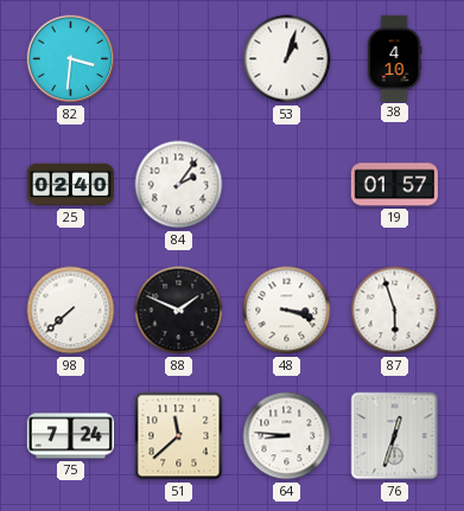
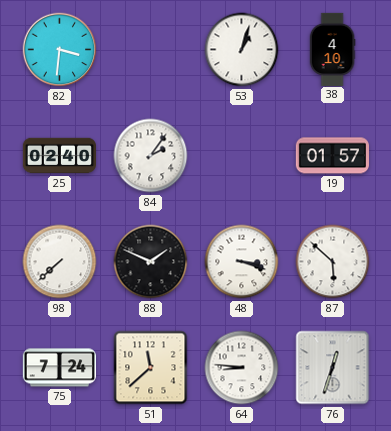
87: 5:57 -> 5:52
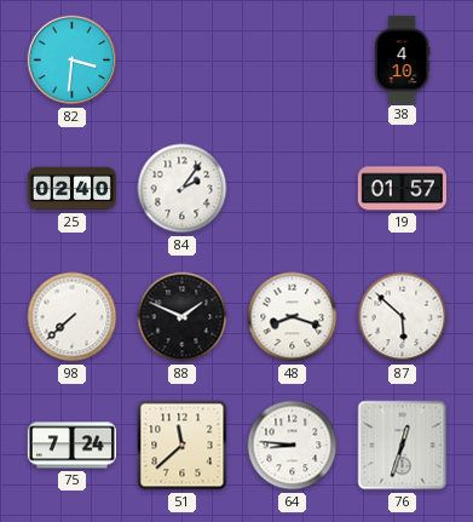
53: 1:03 -> none
48: 3:18 -> 8:18
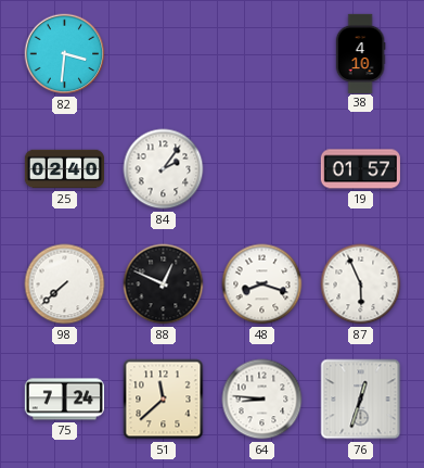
88: 1:49 -> 12:49
87: 5:52 -> 5:56
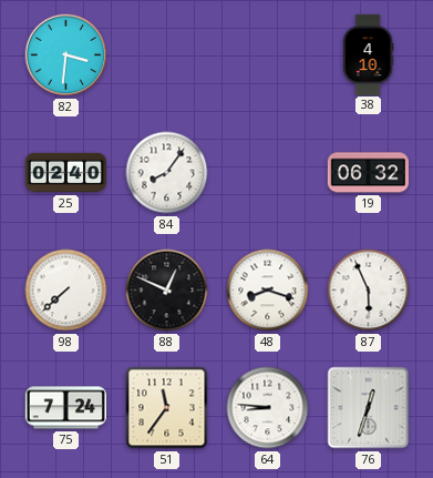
84: 2:06 -> 8:06
19: 01:57 -> 06:32
51: 11:38 -> 11:36
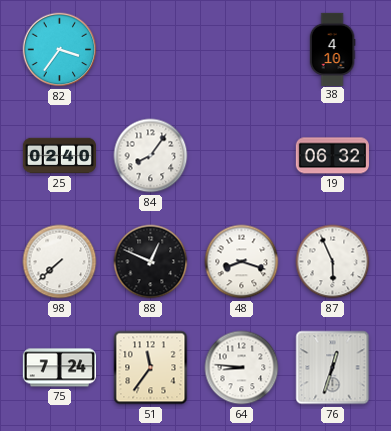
82: 3:31 -> 3:36
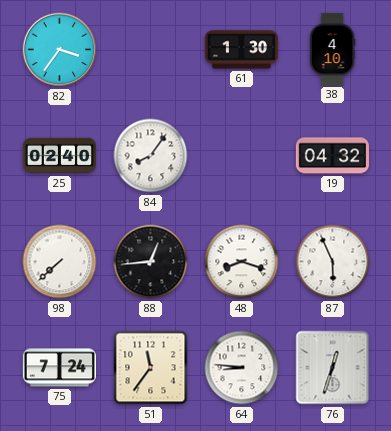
61: none -> 1:30
19: 06:32 -> 04:32
88: 12:49 -> 12:44
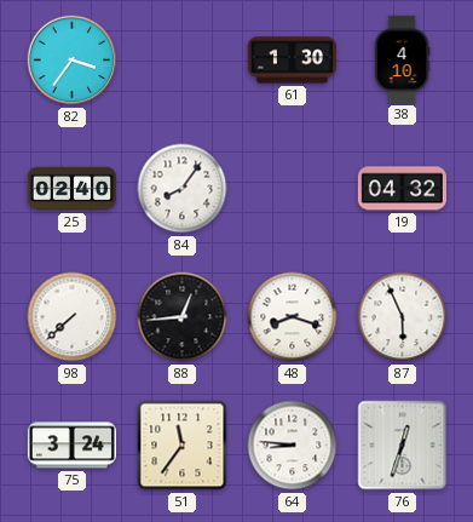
75: 7:24 -> 3:24
